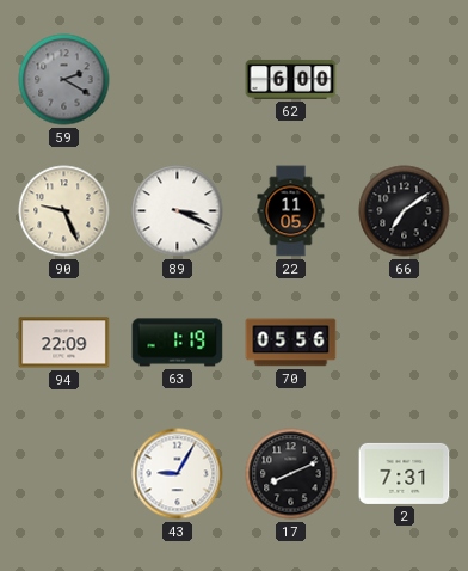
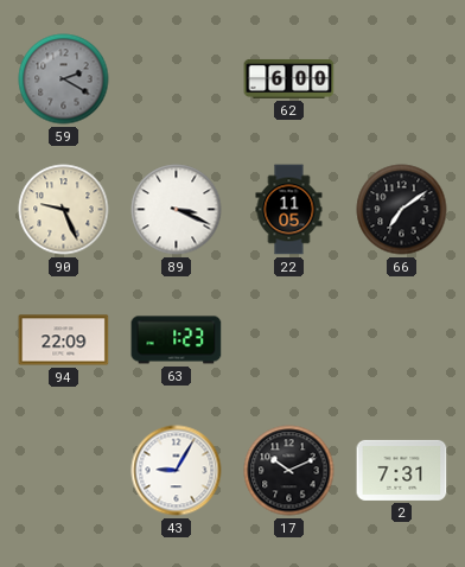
63: 1:19 -> 1:23
70: 05:56 -> none
17: 8:11 -> 10:11
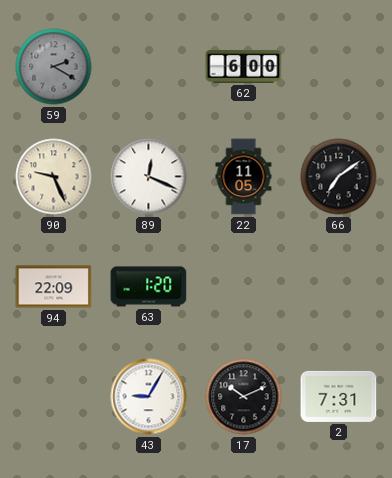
89: 3:19 -> 12:19
63: 1:23 -> 1:20
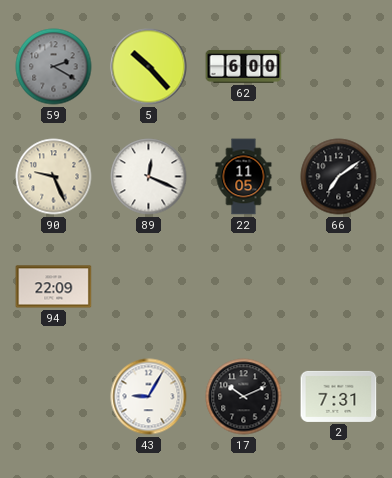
5: none -> 10:23
63: 1:20 -> none
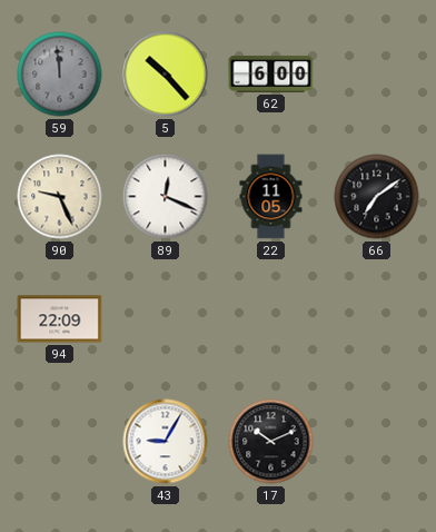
59: 2:20 -> 11:59
2: 7:31 -> none
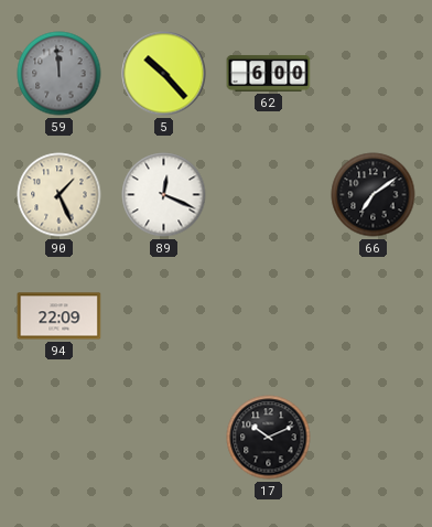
90: 9:26 -> 1:26
22: 11:05 -> none
43: 9:05 -> none
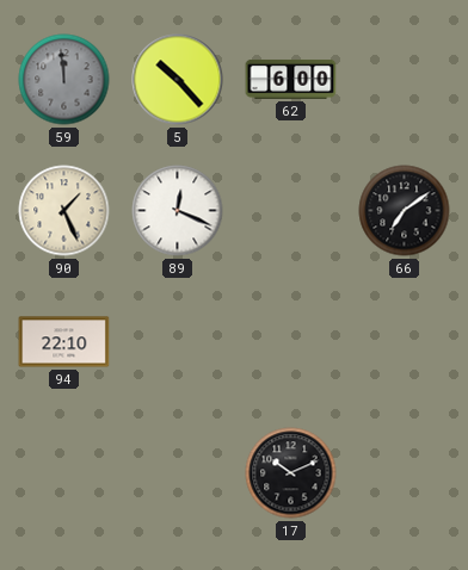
94: 22:09 -> 22:10
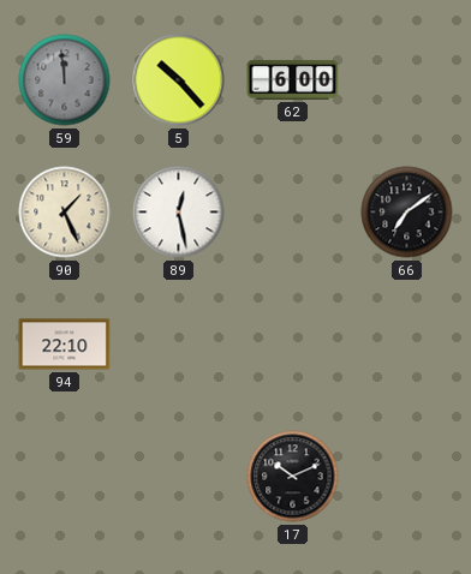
89: 12:19 -> 12:28
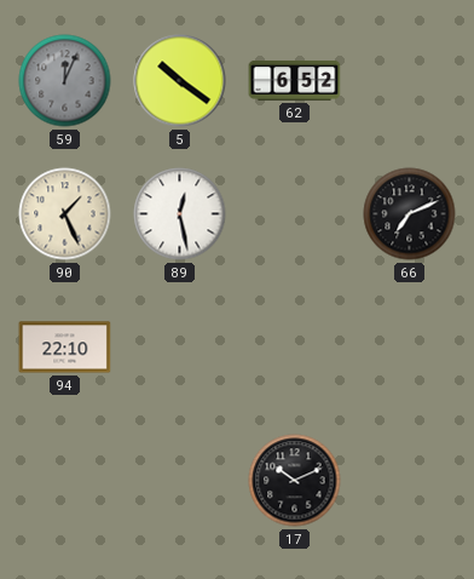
59: 11:59 -> 12:04
5: 10:23 -> 10:21
62: 6:00 -> 6:52
66: 7:09 -> 7:11
